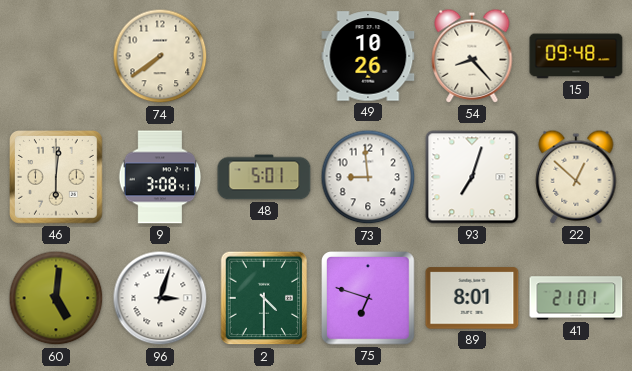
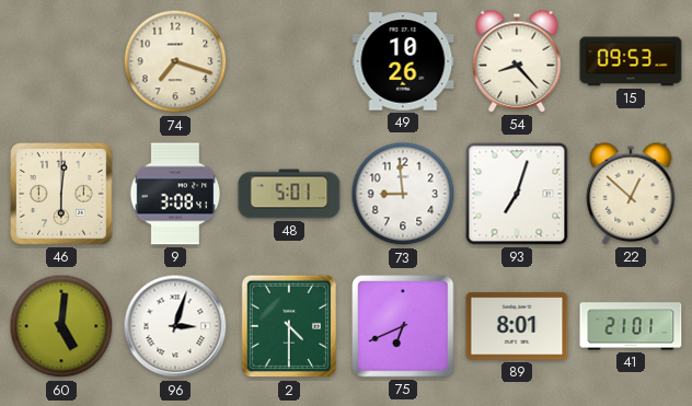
74: 7:39 -> 7:18
15: 09:48 -> 09:53
75: 6:48 -> 6:41
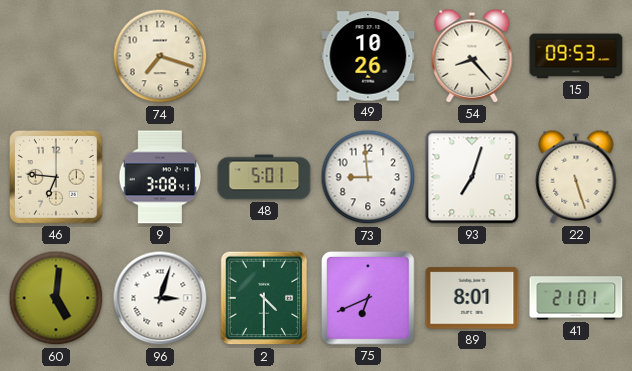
46: 6:01 -> 6:46
22: 12:52 -> 5:27
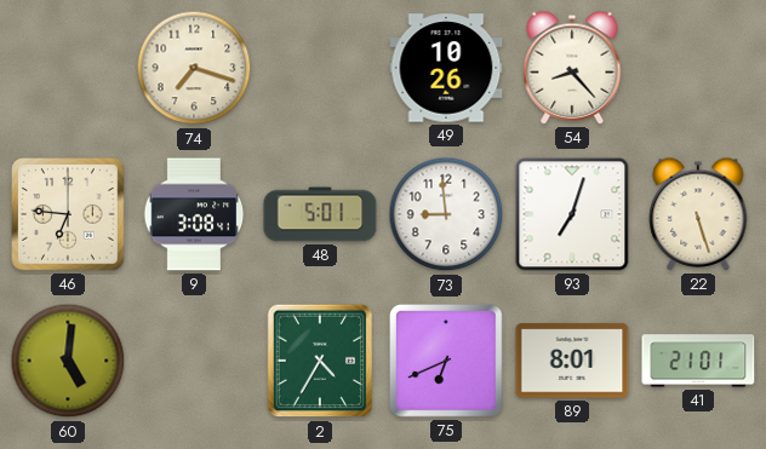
15: 09:53 -> none
96: 3:03 -> none
2: 4:30 -> 4:35
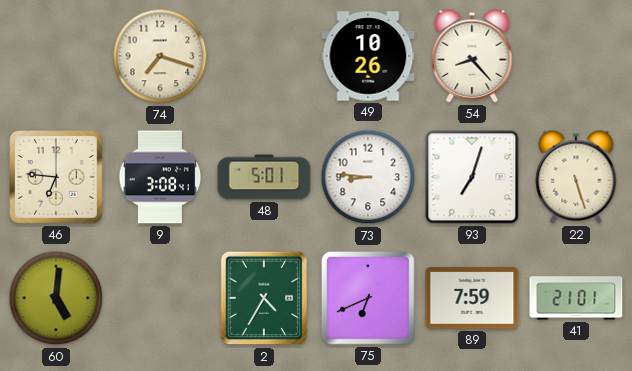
73: 8:59 -> 8:46
89: 8:01 -> 7:59
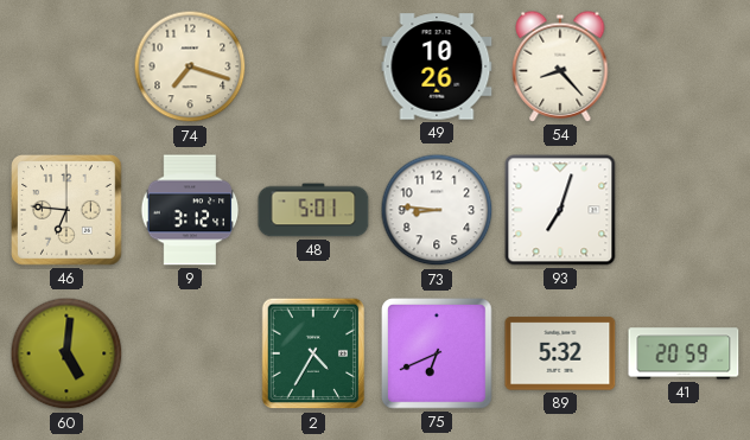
9: 3:08 -> 3:12
22: 5:27 -> none
89: 7:59 -> 5:32
41: 21:01 -> 20:59
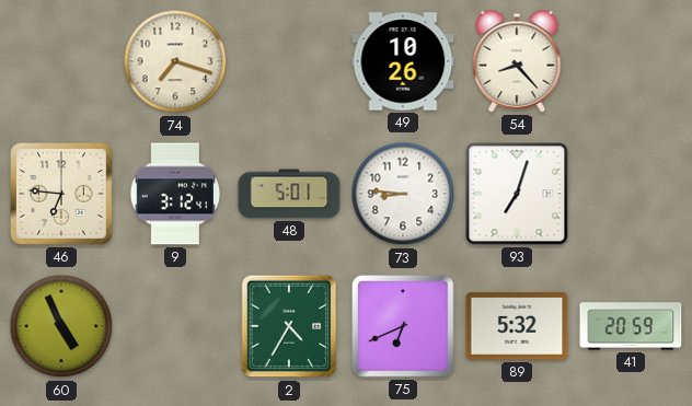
60: 5:01 -> 4:56
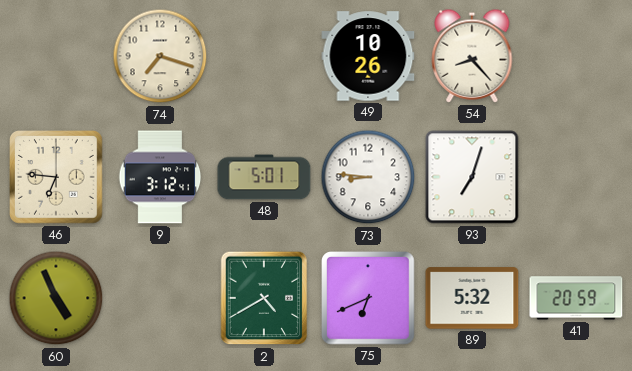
2: 4:35 -> 4:40
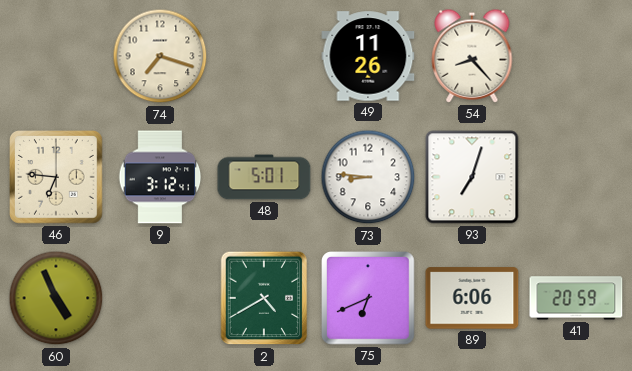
49: 10:26 -> 11:26
89: 5:32 -> 6:06
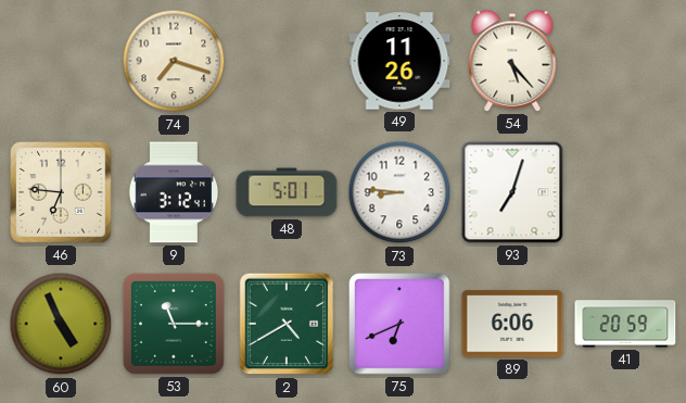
54: 8:23 -> 5:23
53: none -> 11:15
